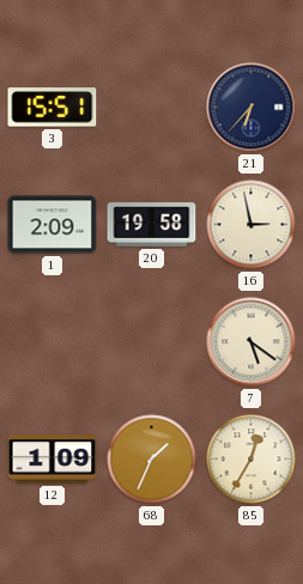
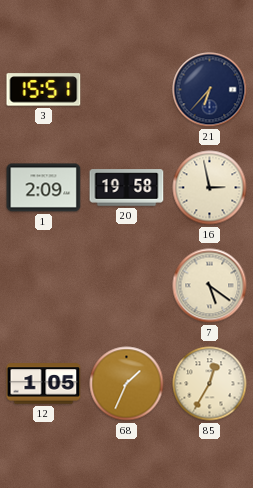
12: 1:09 -> 1:05
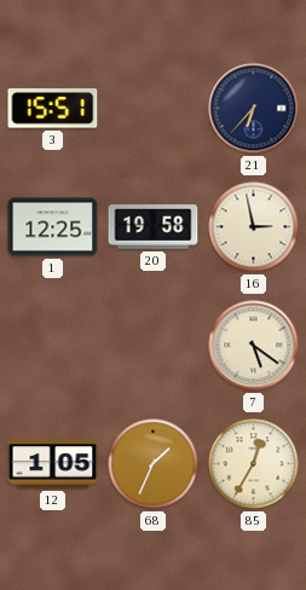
1: 2:09 -> 12:25
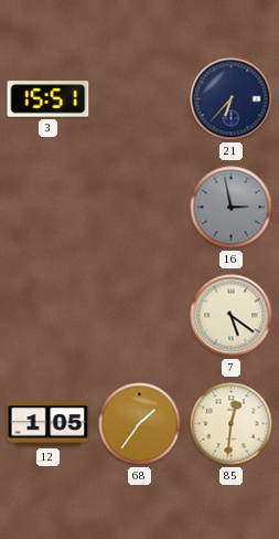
1: 12:25 -> none
20: 19:58 -> none
16 dial: cream -> grey
68: 1:34 -> 1:36
85: 12:35 -> 12:31
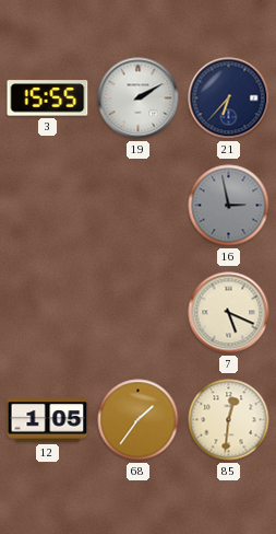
3: 15:51 -> 15:55
19: none -> 2:10
7: 5:21 -> 5:19
